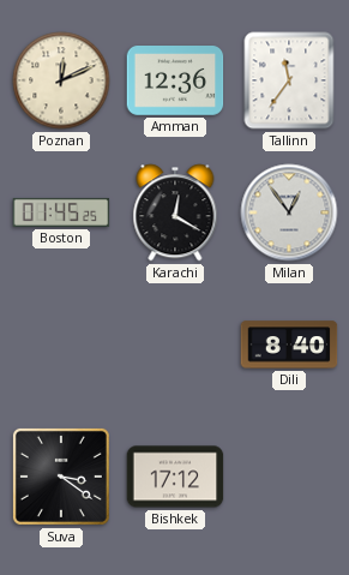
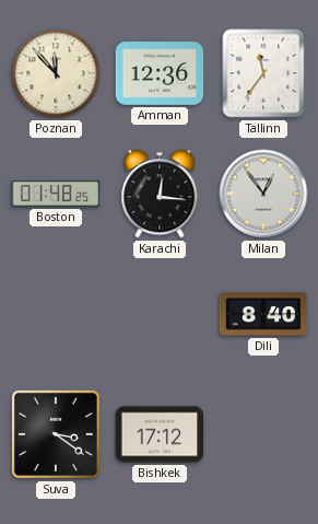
Poznan: 12:11 -> 11:53
Boston: 01:45 -> 01:48
Karachi: 12:20 -> 12:16
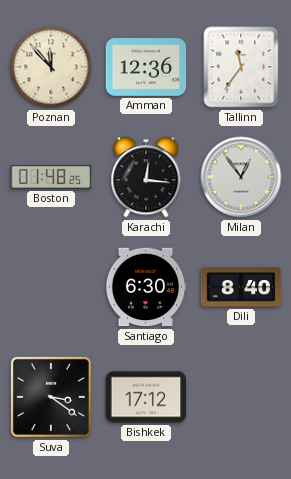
Santiago: none -> 6:30
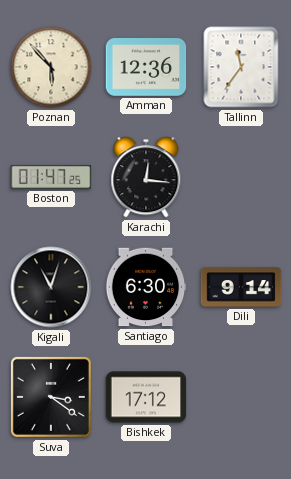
Poznan: 11:53 -> 5:53
Boston: 01:48 -> 01:47
Milan: 12:54 -> none
Kigali: none -> 11:03
Dili: 8:40 -> 9:14
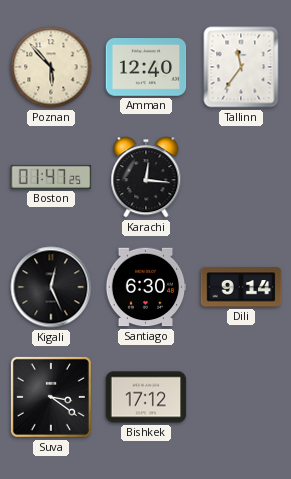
Amman: 12:36 -> 12:40
Kigali: 11:03 -> 12:26
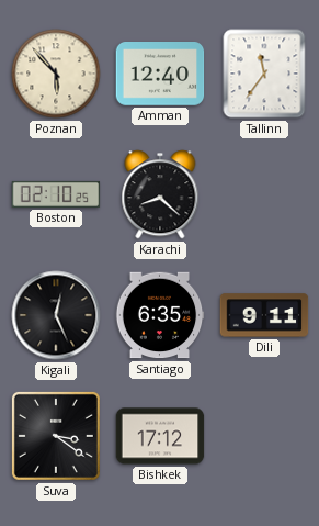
Boston: 01:47 -> 02:10
Karachi: 12:16 -> 8:22
Santiago: 6:30 -> 6:35
Dili: 9:14 -> 9:11
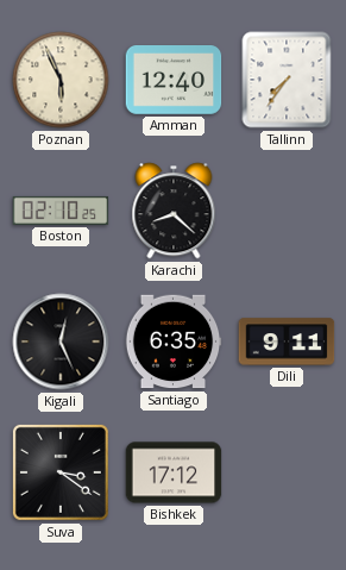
Poznan: 5:53 -> 5:56
Tallinn: 11:36 -> 7:36
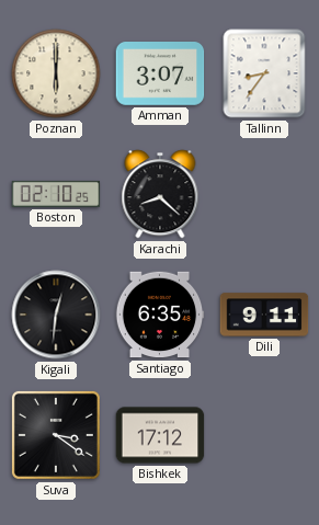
Poznan: 5:56 -> 6:00
Amman: 12:40 -> 3:07
Tallinn: 7:36 -> 8:36
Kigali: 12:26 -> 12:31
